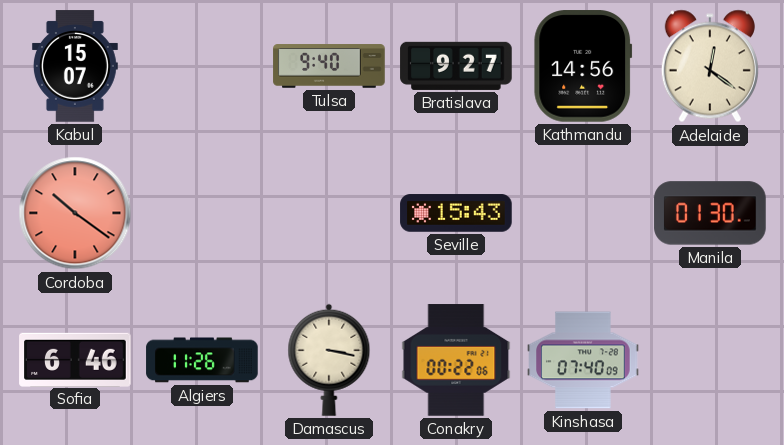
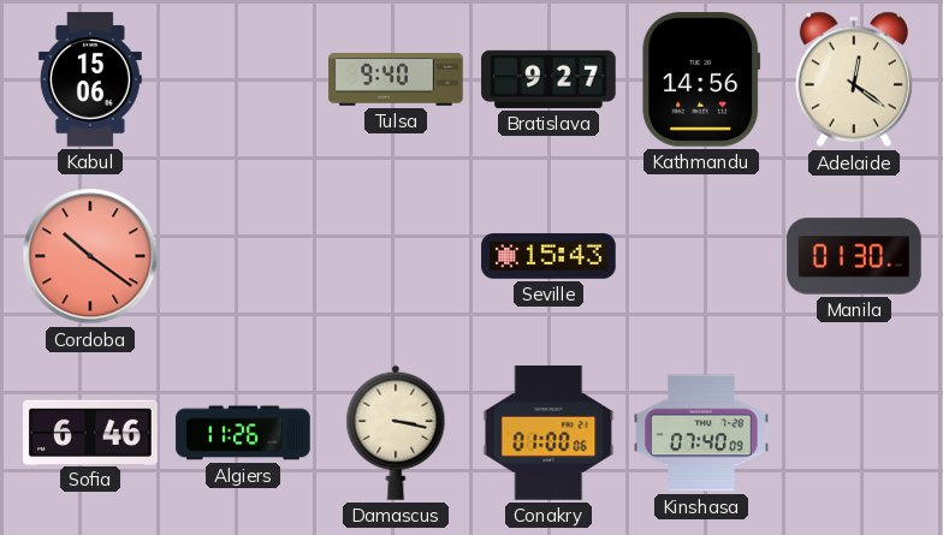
Kabul: 15:07 -> 15:06
Conakry: 00:22 -> 01:00
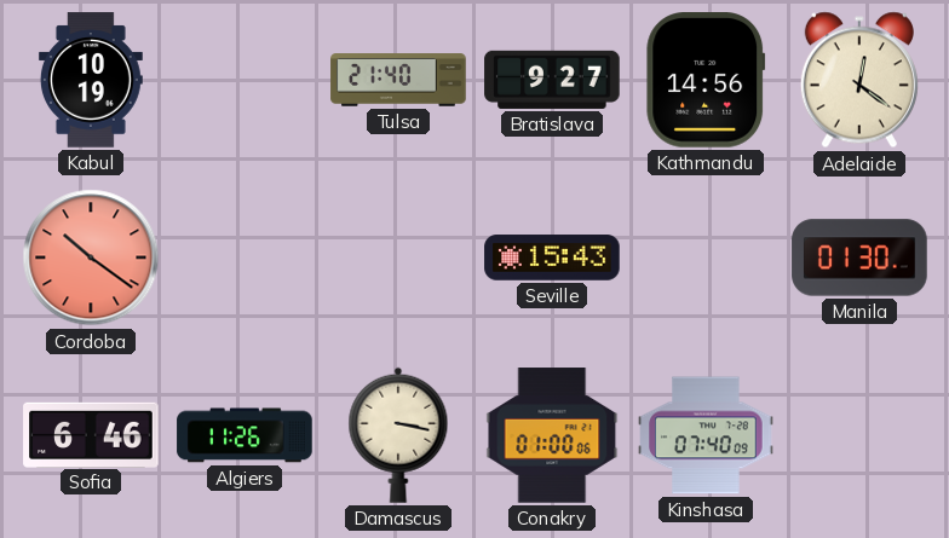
Kabul: 15:06 -> 10:19
Tulsa: 9:40 -> 21:40
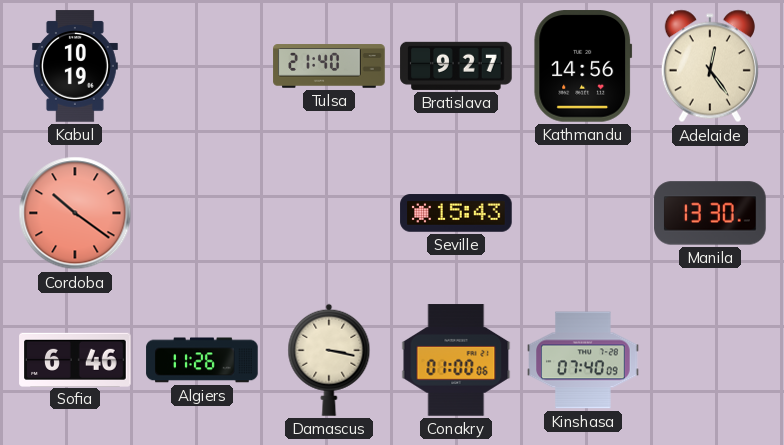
Adelaide: 12:21 -> 12:24
Manila: 01:30 -> 13:30
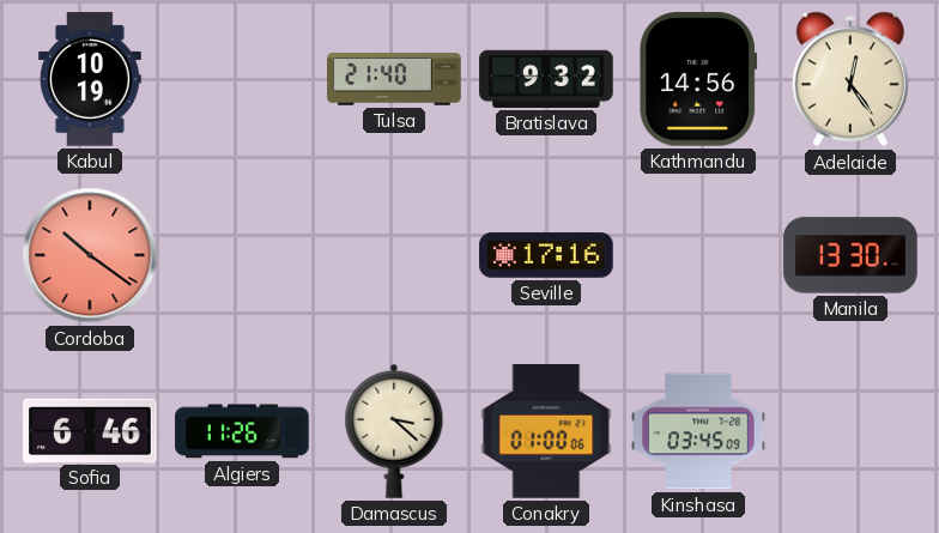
Bratislava: 9:27 -> 9:32
Seville: 15:43 -> 17:16
Damascus: 3:17 -> 3:22
Kinshasa: 07:40 -> 03:45
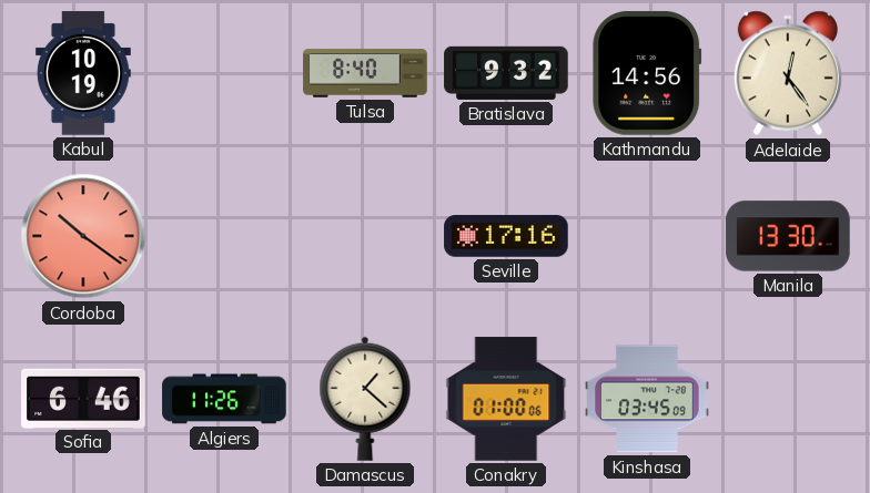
Tulsa: 21:40 -> 8:40
Damascus: 3:22 -> 1:22
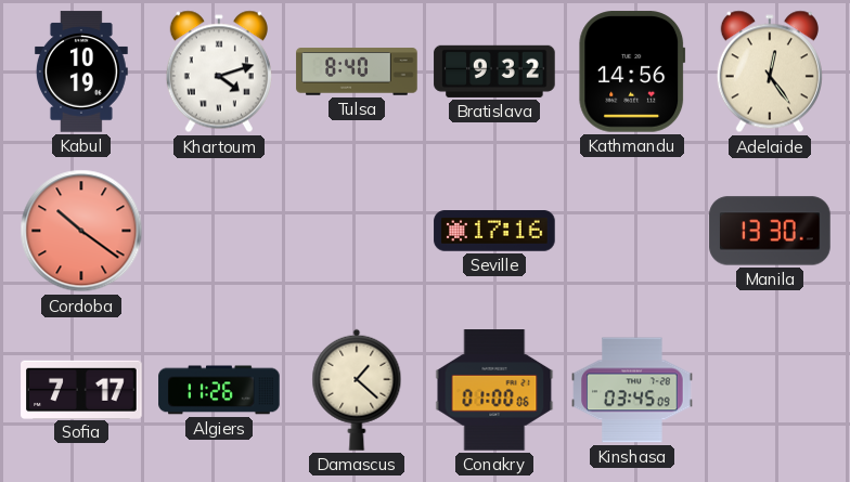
Khartoum: none -> 4:12
Sofia: 6:46 -> 7:17
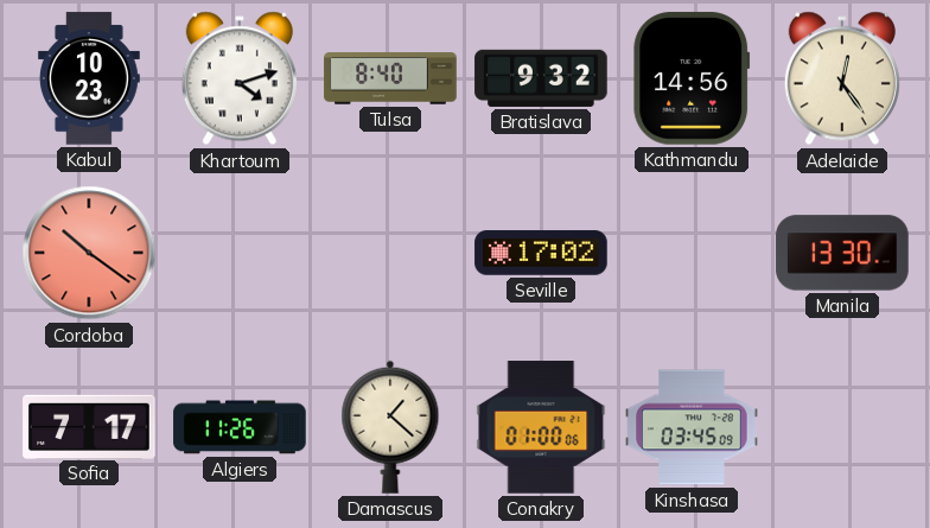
Kabul: 10:19 -> 10:23
Seville: 17:16 -> 17:02
